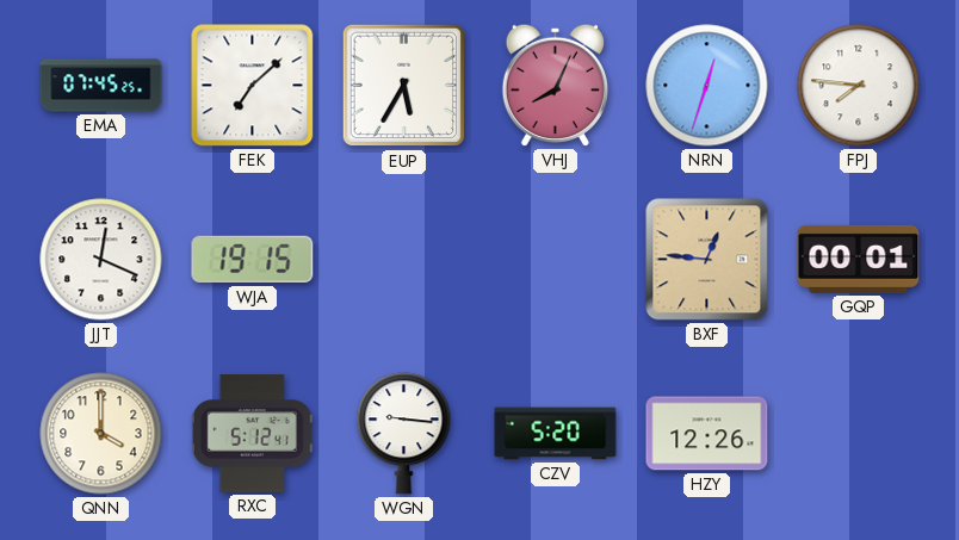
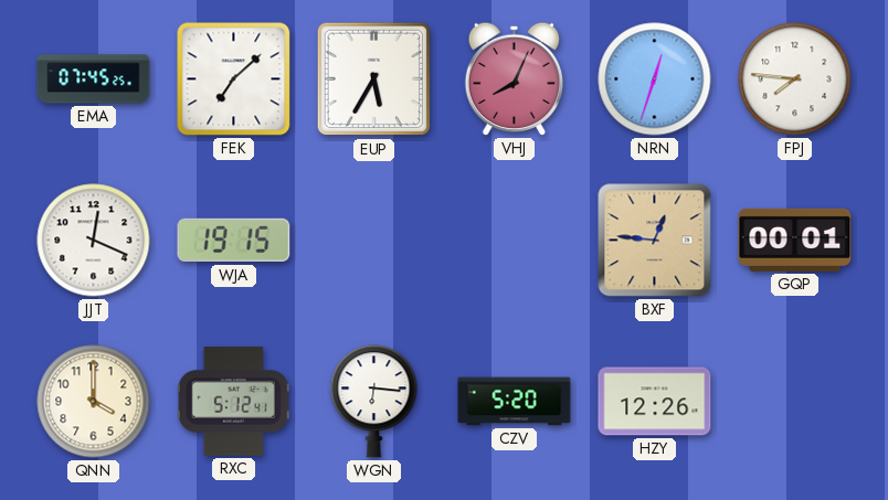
WGN: 9:16 -> 6:16
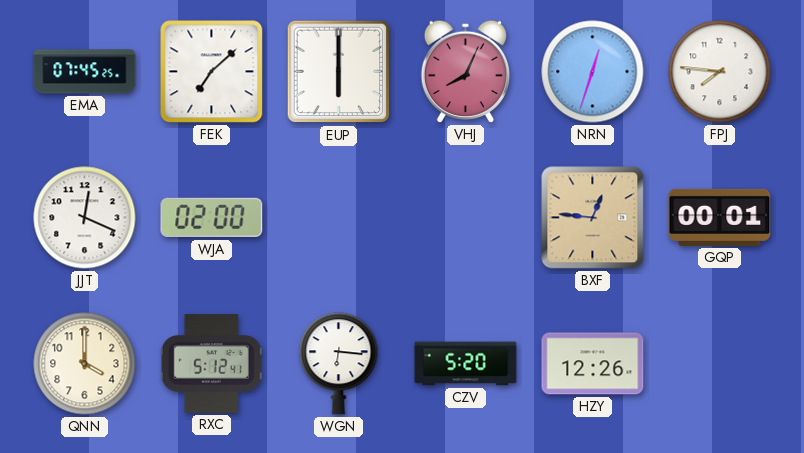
EUP: 5:35 -> 6:00
WJA: 19:15 -> 02:00
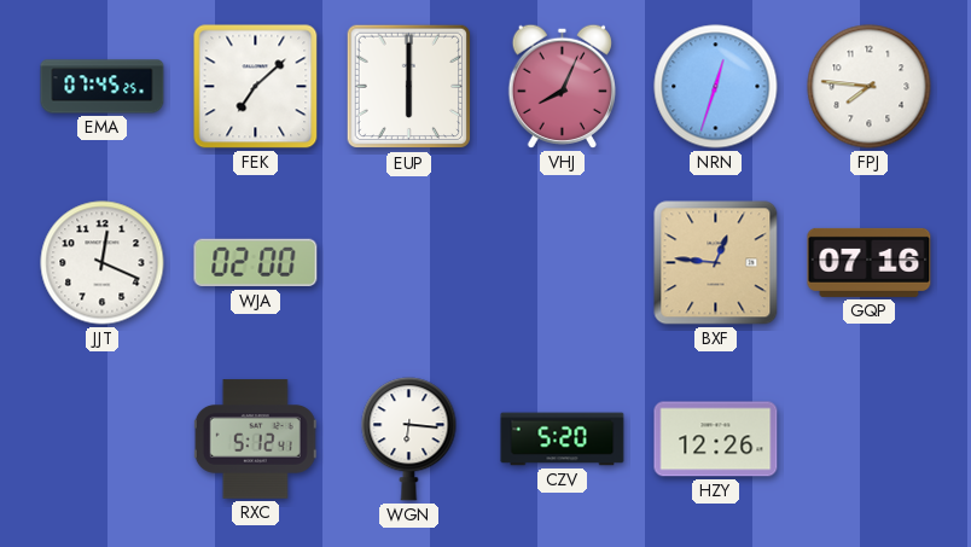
GQP: 00:01 -> 07:16
QNN: 4:00 -> none
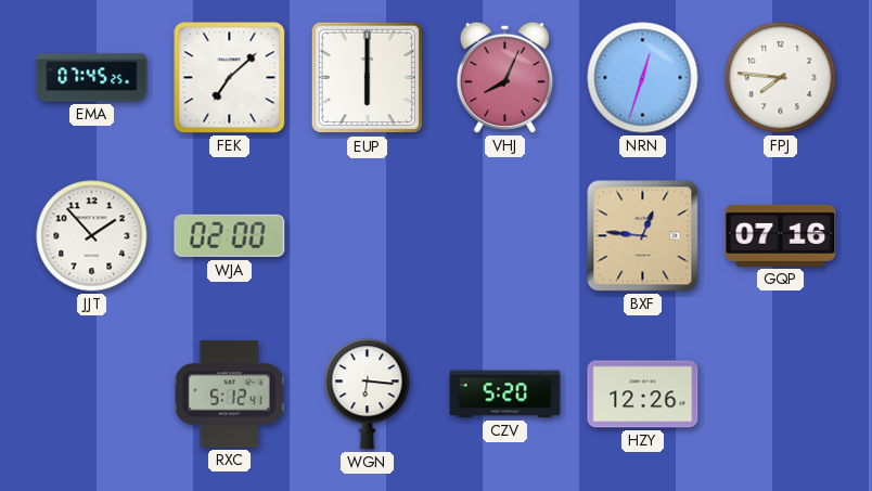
JJT: 12:19 -> 1:53
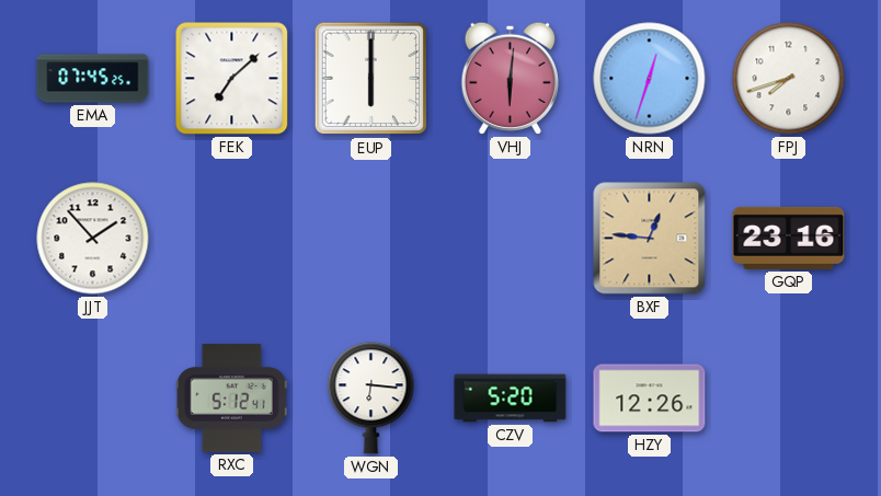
VHJ: 8:04 -> 6:01
FPJ: 7:46 -> 7:42
WJA: 02:00 -> none
GQP: 07:16 -> 23:16
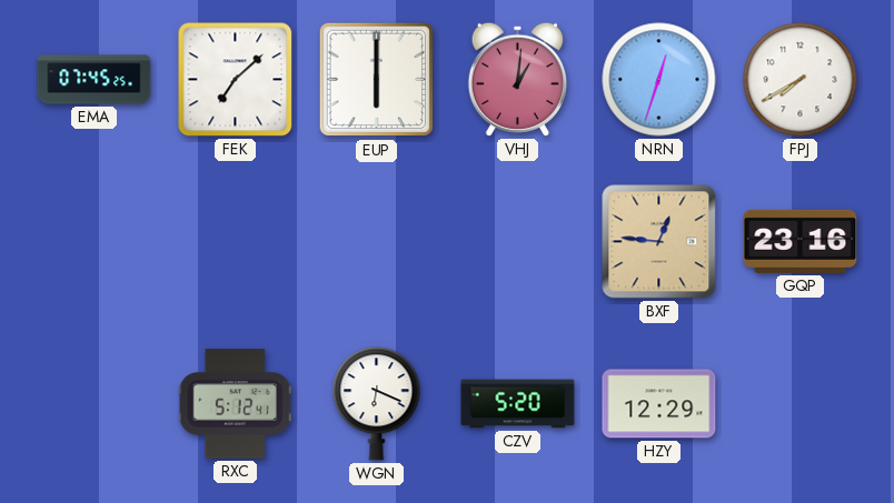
VHJ: 6:01 -> 1:01
FPJ: 7:42 -> 7:40
JJT: 1:53 -> none
WGN: 6:16 -> 6:19
HZY: 12:26 -> 12:29
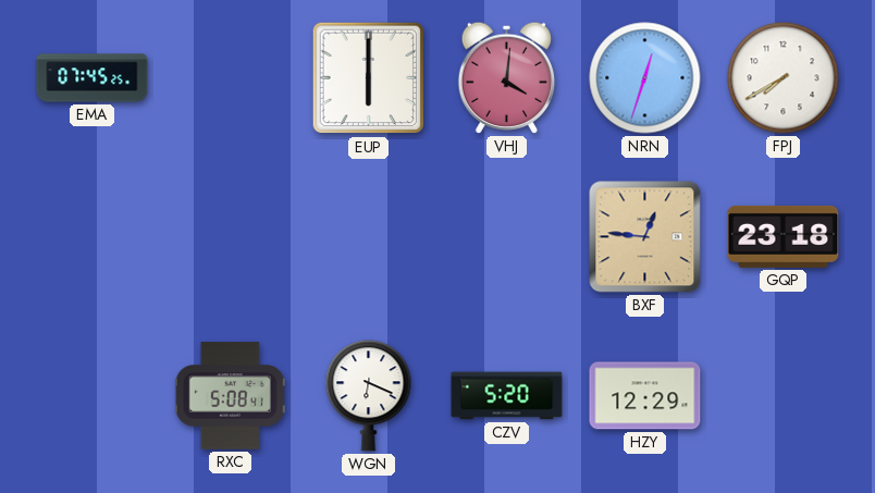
FEK: 7:08 -> none
VHJ: 1:01 -> 4:01
GQP: 23:16 -> 23:18
RXC: 5:12 -> 5:08
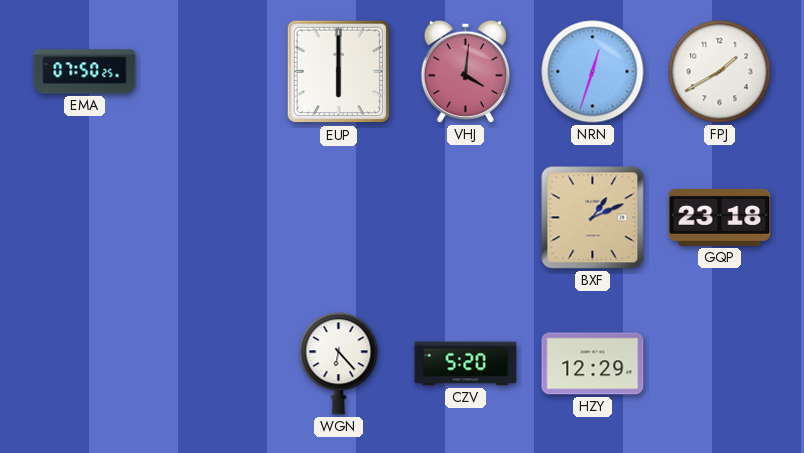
EMA: 07:45 -> 07:50
FPJ: 7:40 -> 1:40
BXF: 12:46 -> 1:11
RXC: 5:08 -> none
WGN: 6:19 -> 6:23
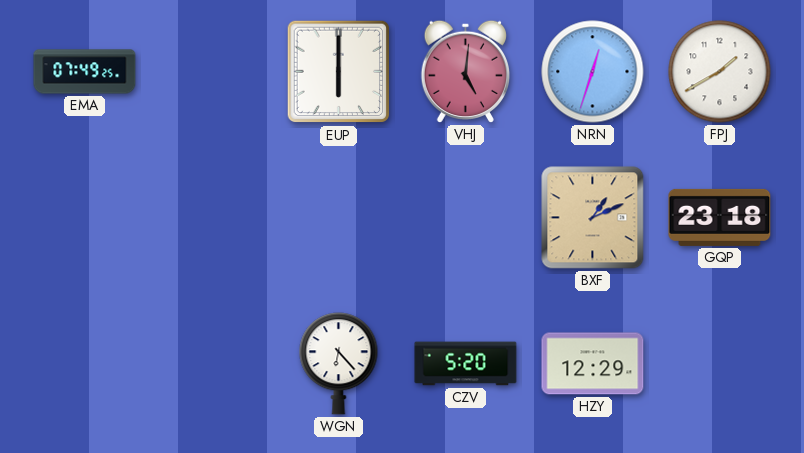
EMA: 07:50 -> 07:49
VHJ: 4:01 -> 5:01
